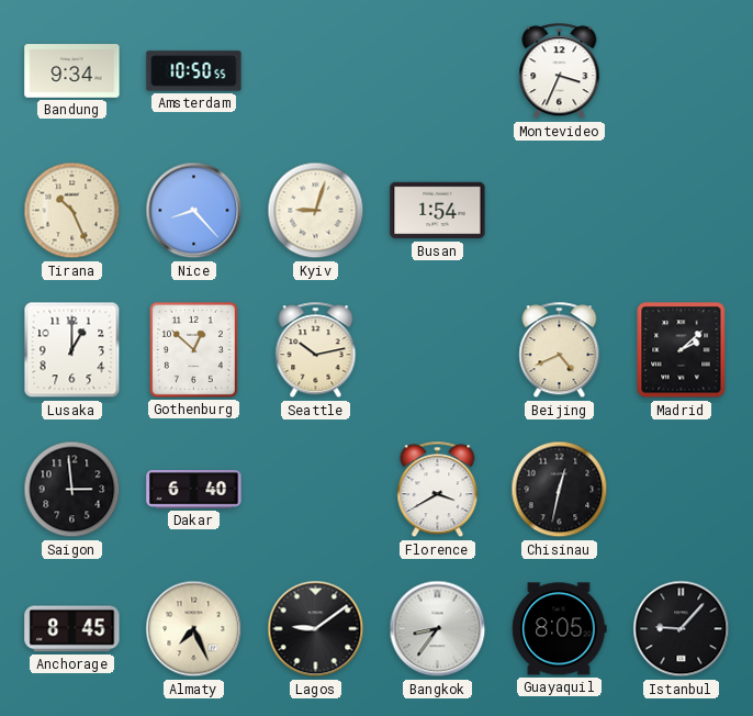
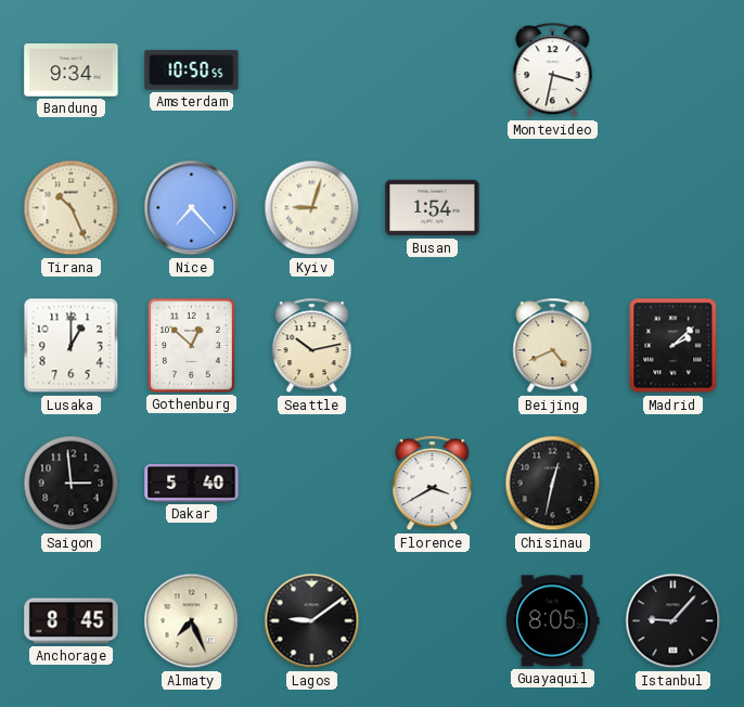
Montevideo: 3:34 -> 3:32
Nice: 8:23 -> 7:23
Dakar: 6:40 -> 5:40
Bangkok: 8:36 -> none
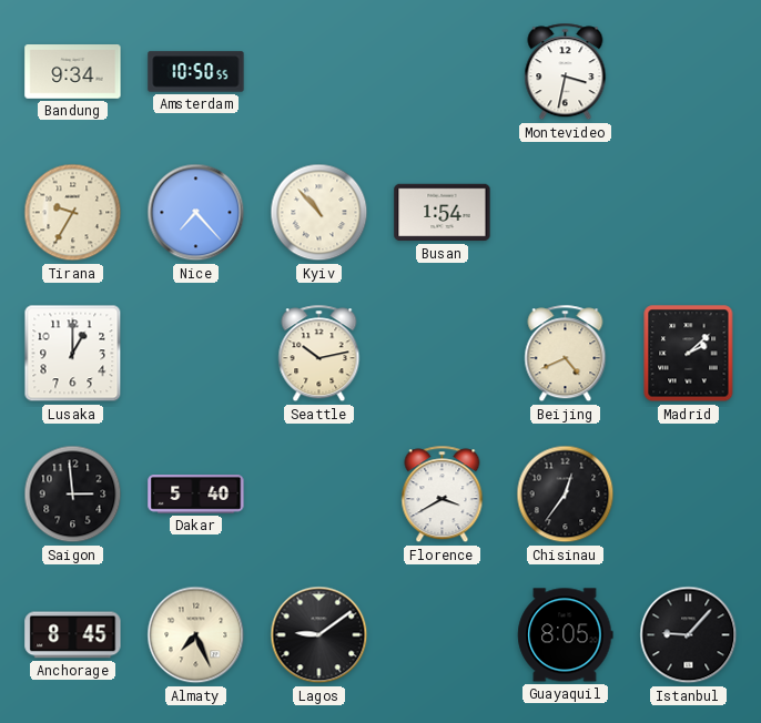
Tirana: 10:26 -> 9:35
Kyiv: 9:03 -> 10:53
Gothenburg: 12:52 -> none
Chisinau: 12:32 -> 12:36
